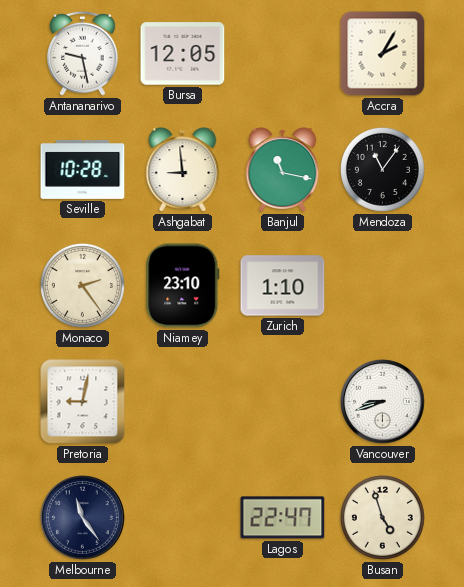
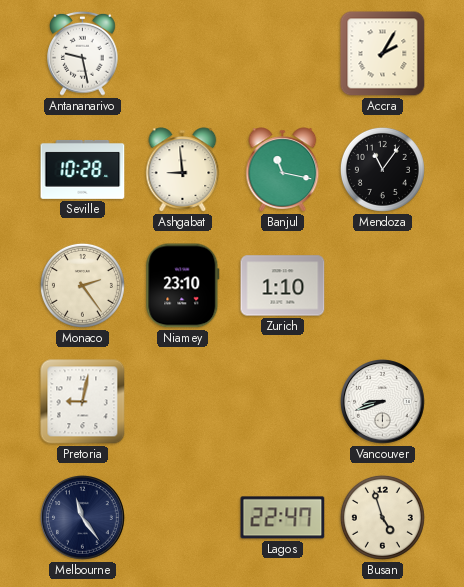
Bursa: 12:05 -> none
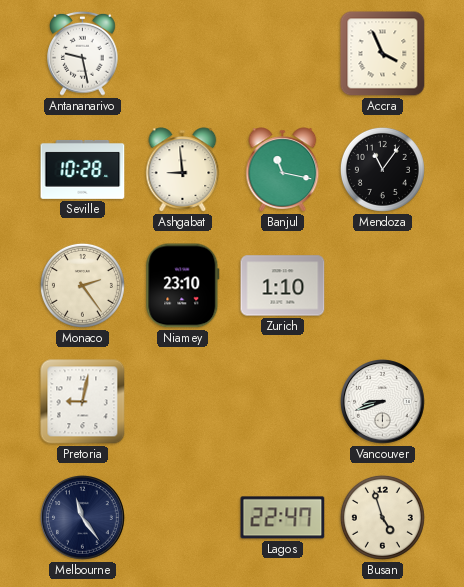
Accra: 2:05 -> 3:56
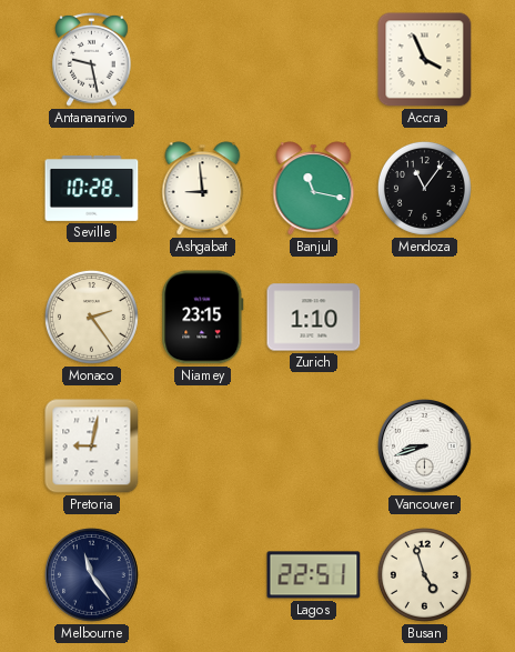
Niamey: 23:10 -> 23:15
Lagos: 22:47 -> 22:51
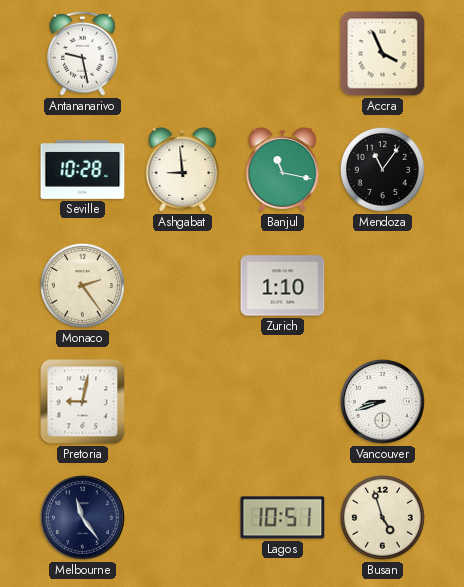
Niamey: 23:15 -> none
Lagos: 22:51 -> 10:51
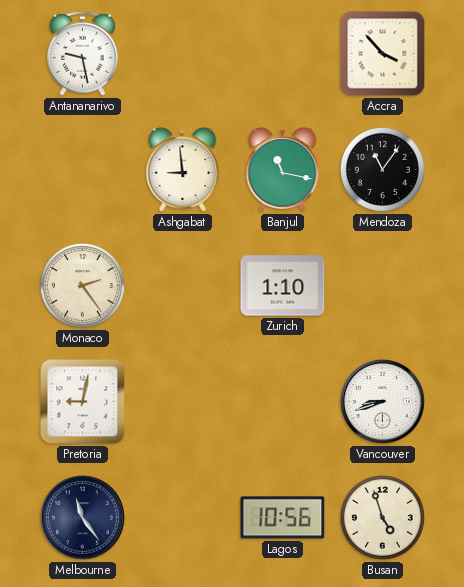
Accra: 3:56 -> 3:53
Seville: 10:28 -> none
Lagos: 10:51 -> 10:56
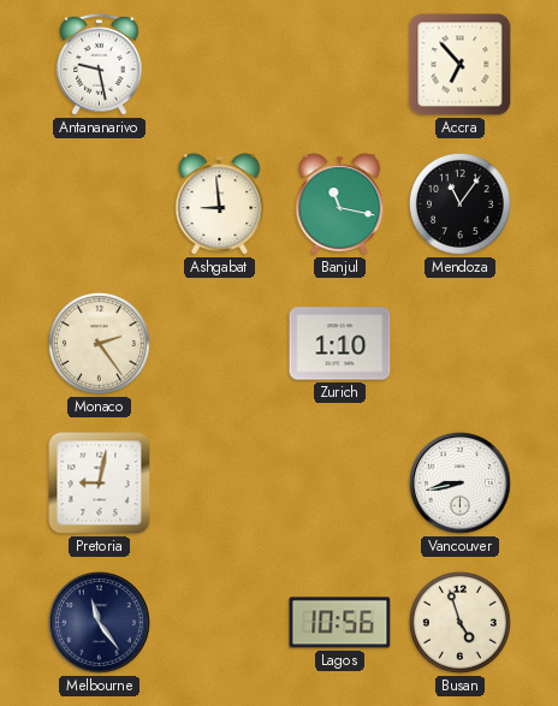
Accra: 3:53 -> 6:53
Vancouver: 8:42 -> 8:43
